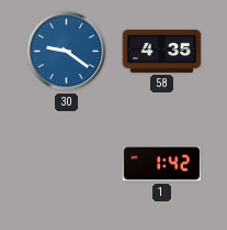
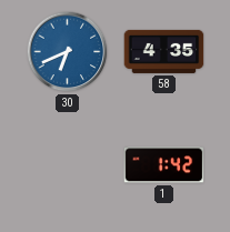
30: 9:21 -> 6:41
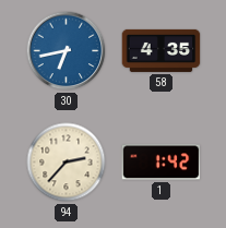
30: 6:41 -> 6:43
94: none -> 2:37
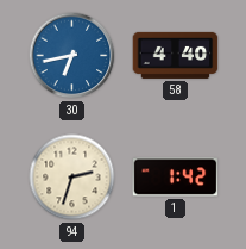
58: 4:35 -> 4:40
94: 2:37 -> 2:33
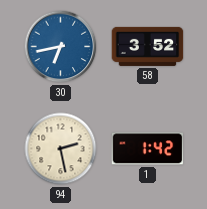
58: 4:40 -> 3:52
94: 2:33 -> 2:28
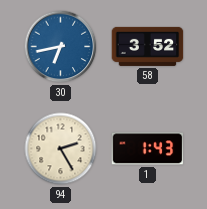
94: 2:28 -> 2:25
1: 1:42 -> 1:43
